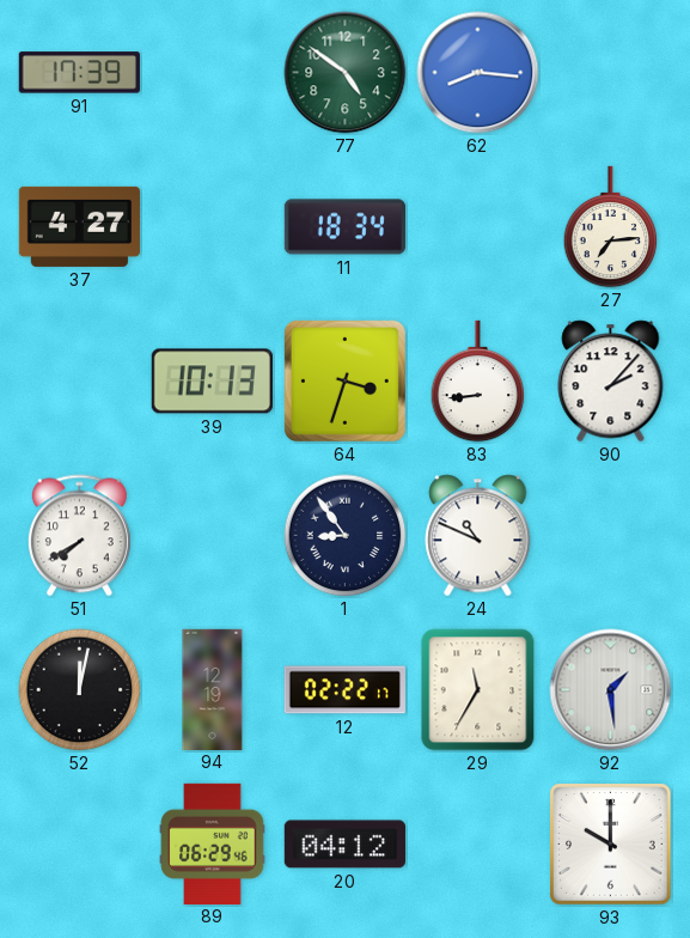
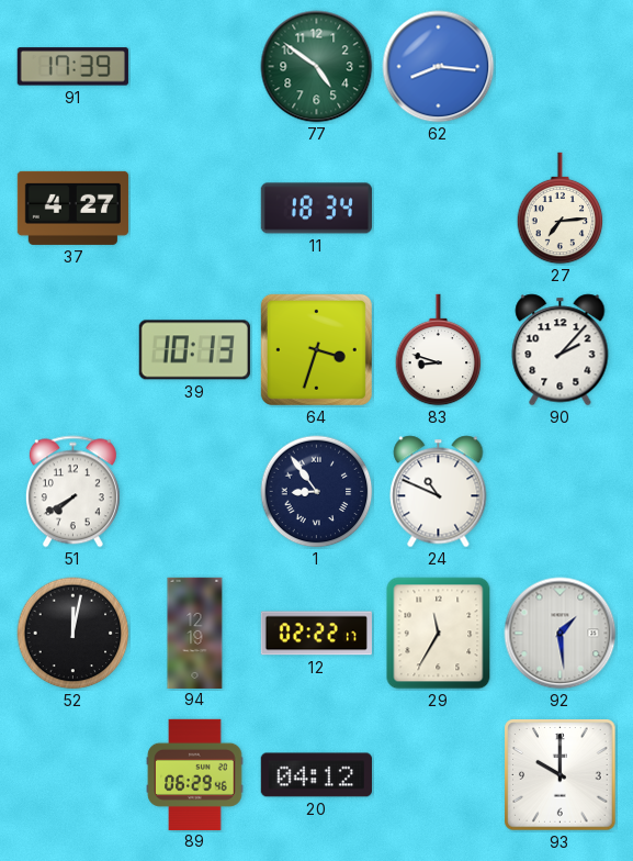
83: 8:44 -> 8:48
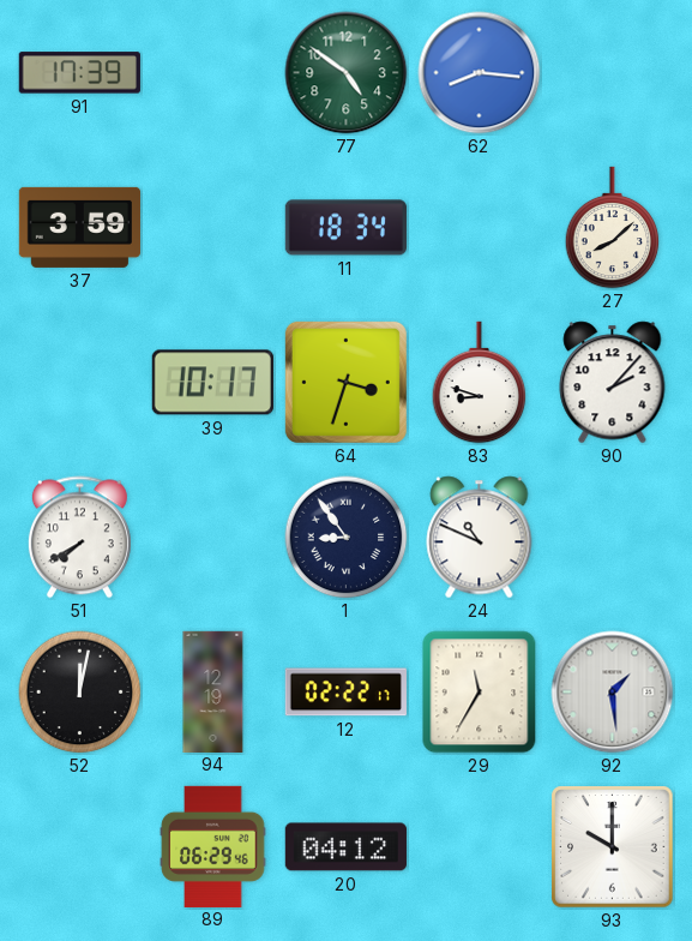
37: 4:27 -> 3:59
27: 7:14 -> 8:08
39: 10:13 -> 10:17
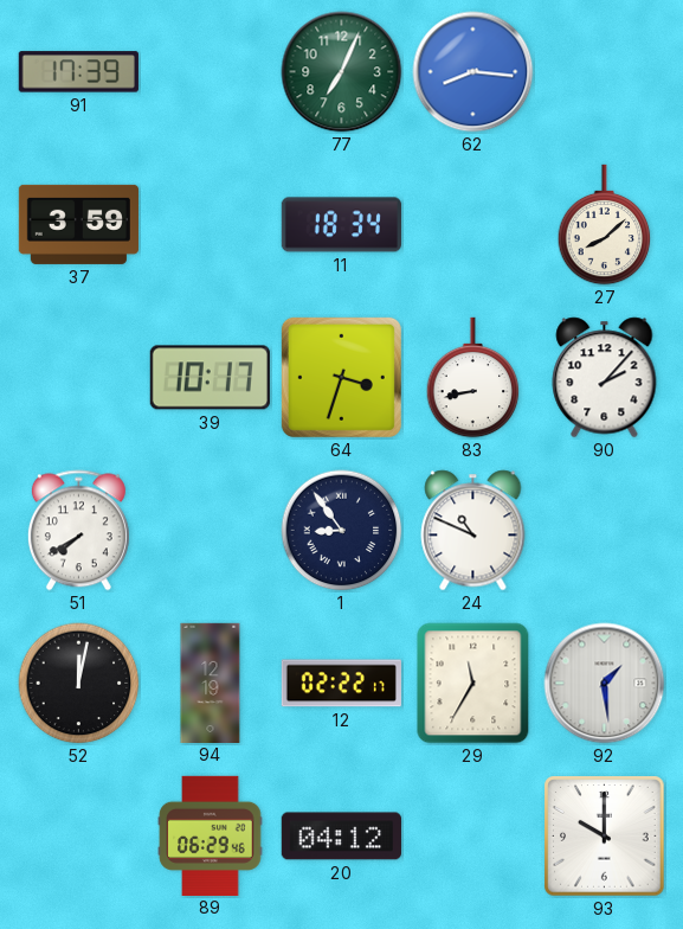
77: 4:51 -> 7:04
83: 8:48 -> 8:43
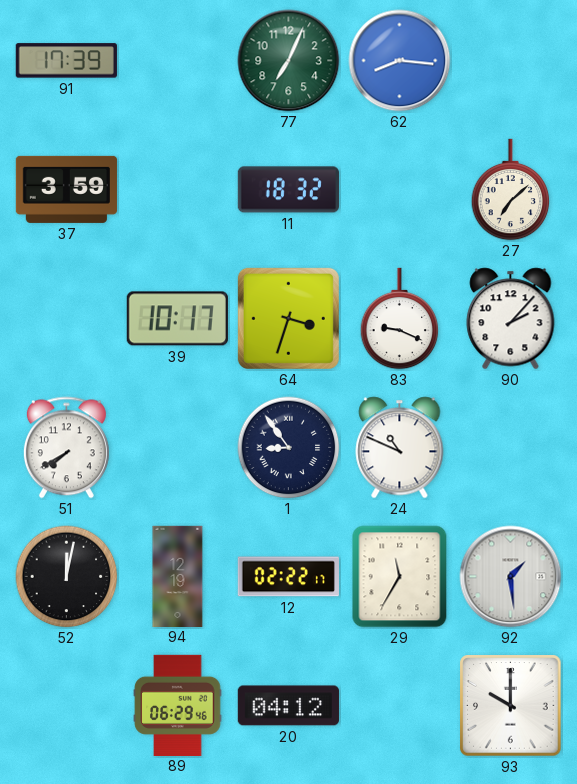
11: 18:34 -> 18:32
27: 8:08 -> 7:08
83: 8:43 -> 9:19
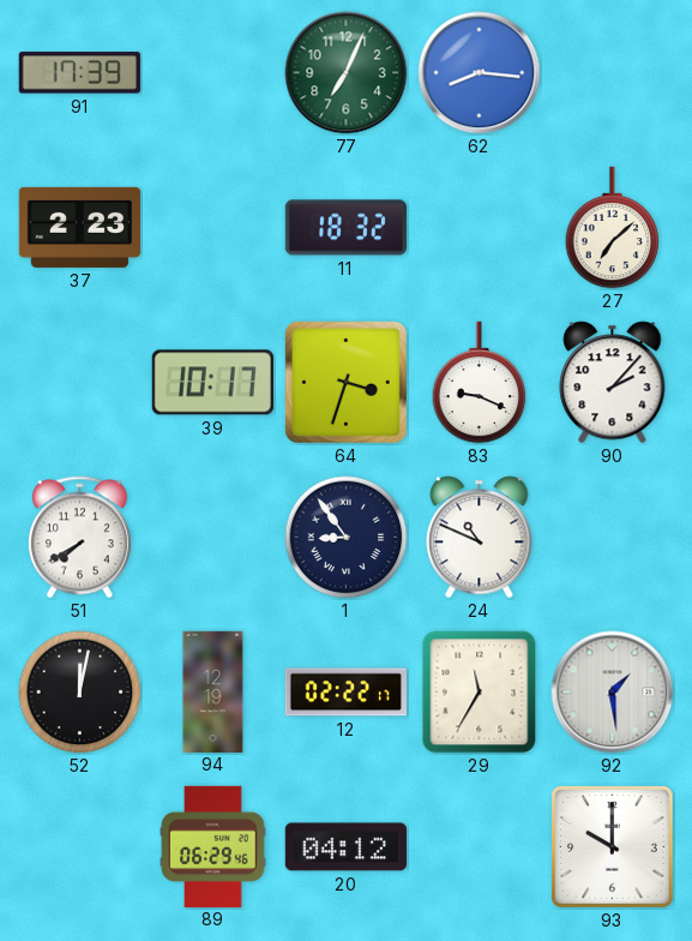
37: 3:59 -> 2:23
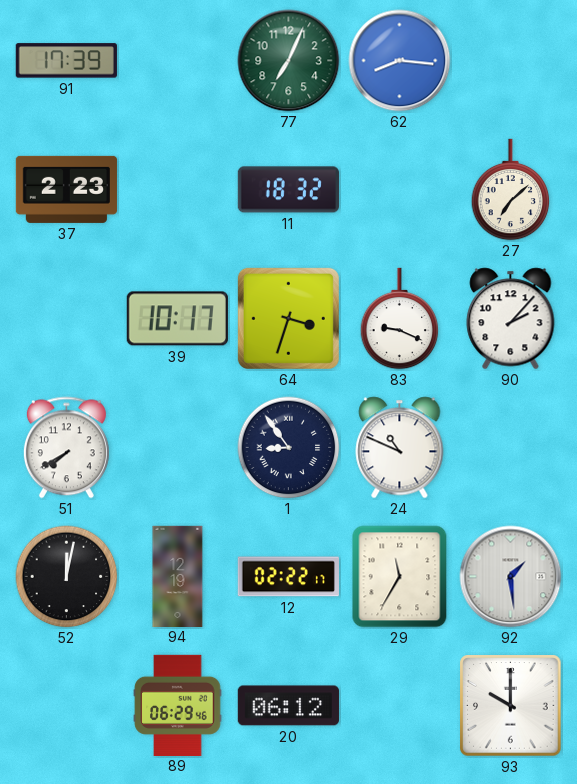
20: 04:12 -> 06:12
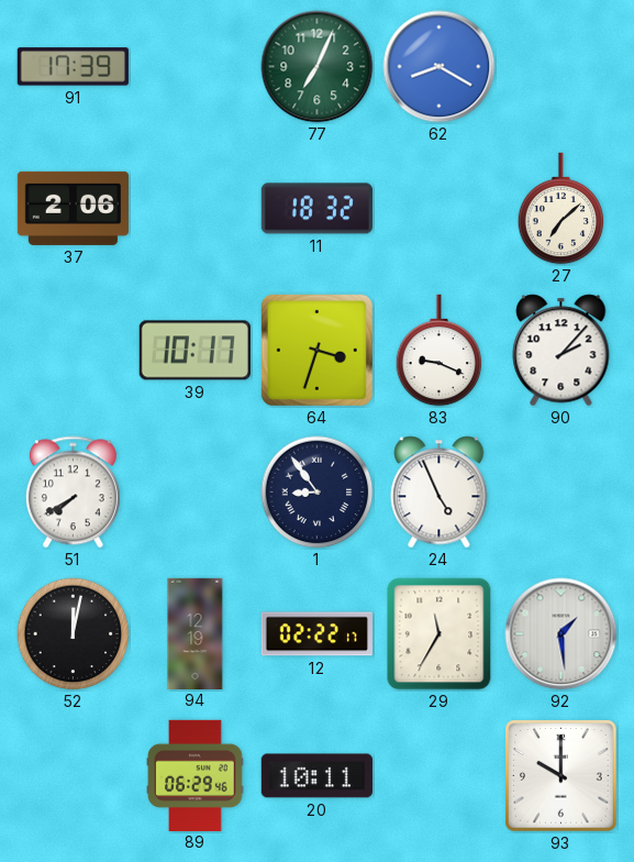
62: 8:16 -> 8:20
37: 2:23 -> 2:06
24: 10:49 -> 4:56
20: 06:12 -> 10:11
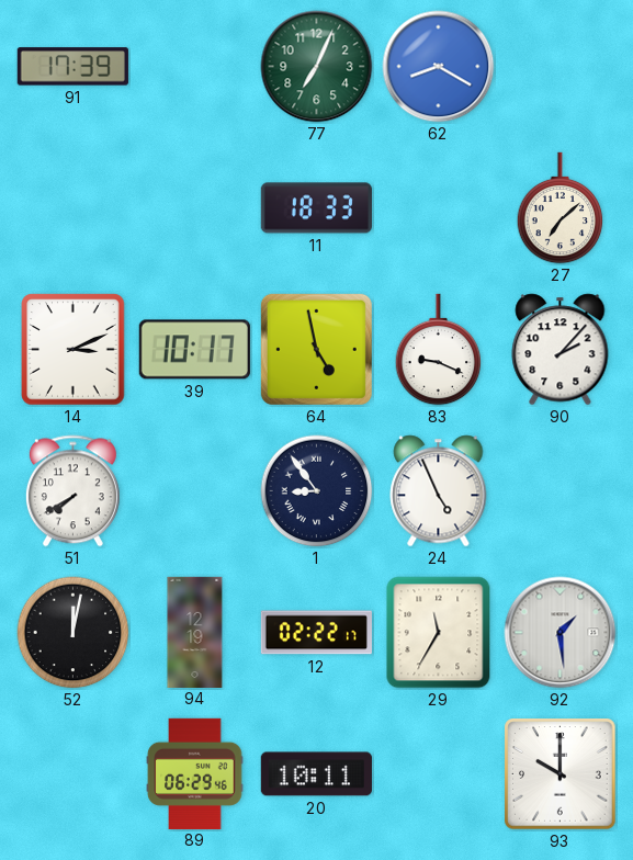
37: 2:06 -> none
11: 18:32 -> 18:33
14: none -> 3:11
64: 3:33 -> 4:58
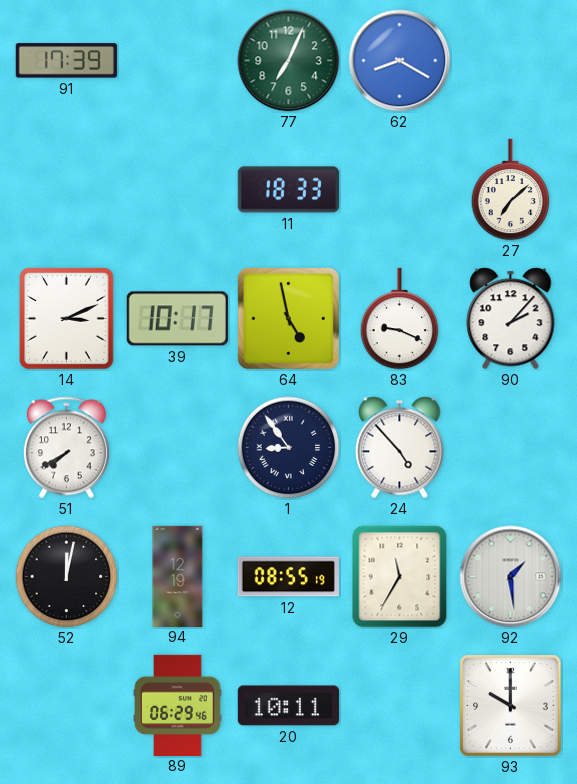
24: 4:56 -> 4:53
12: 02:22 -> 08:55
